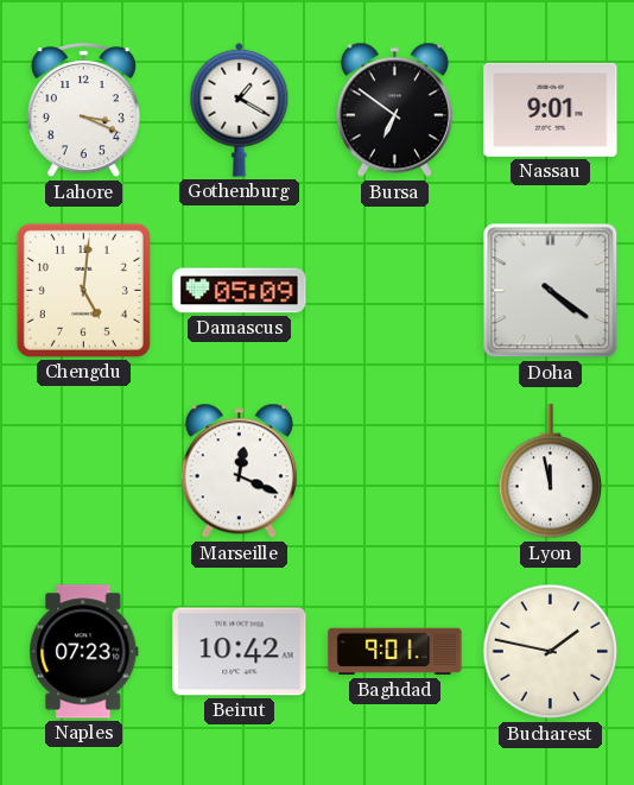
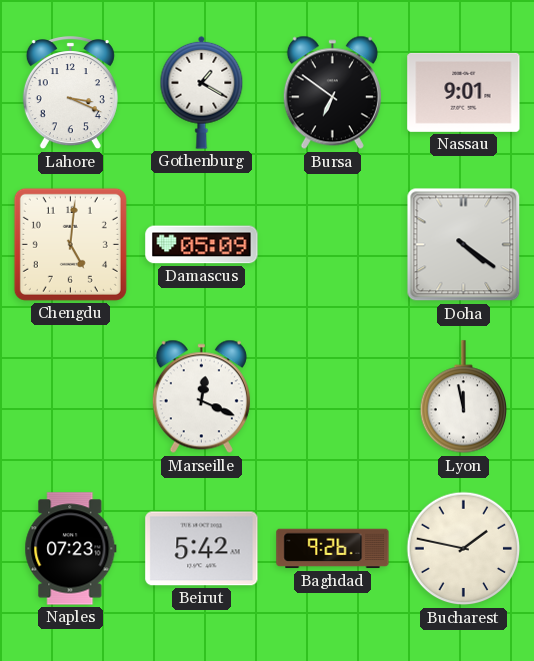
Beirut: 10:42 -> 5:42
Baghdad: 9:01 -> 9:26
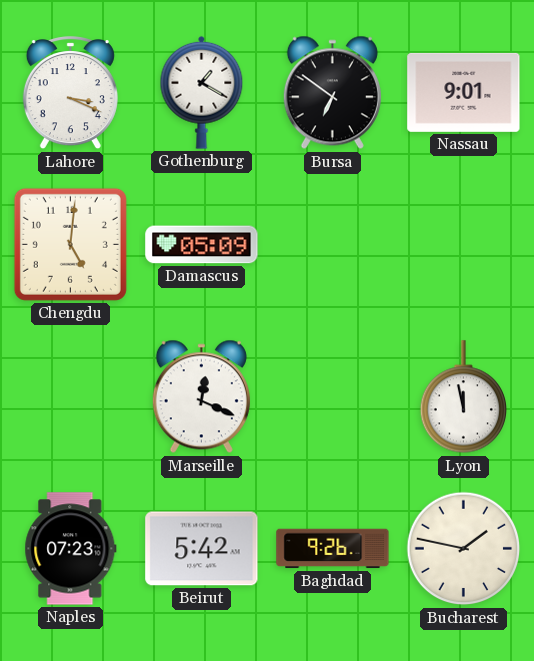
Doha: 4:21 -> none
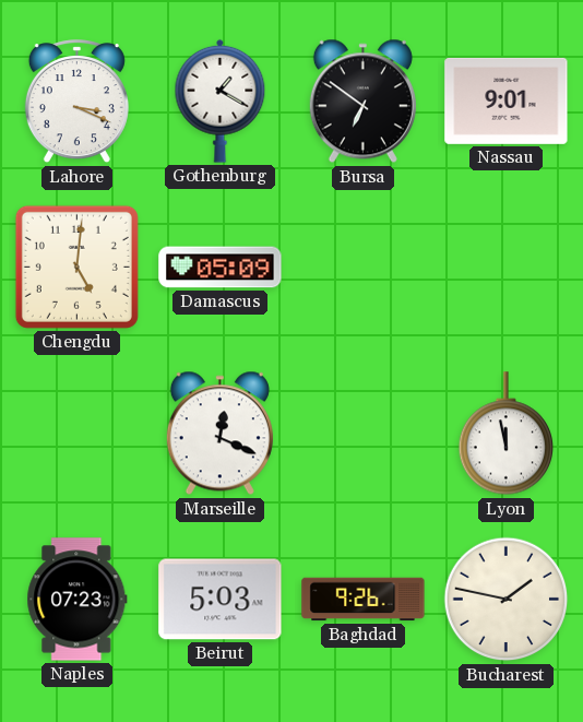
Beirut: 5:42 -> 5:03
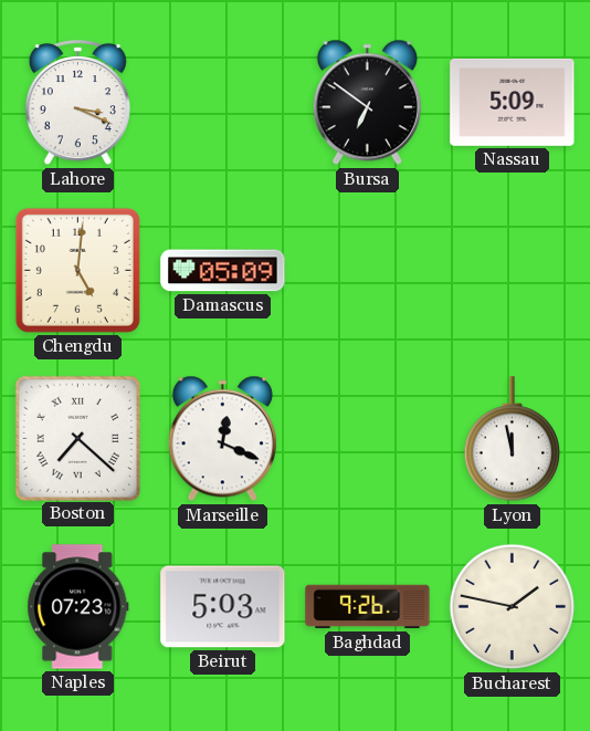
Gothenburg: 1:20 -> none
Nassau: 9:01 -> 5:09
Boston: none -> 7:22
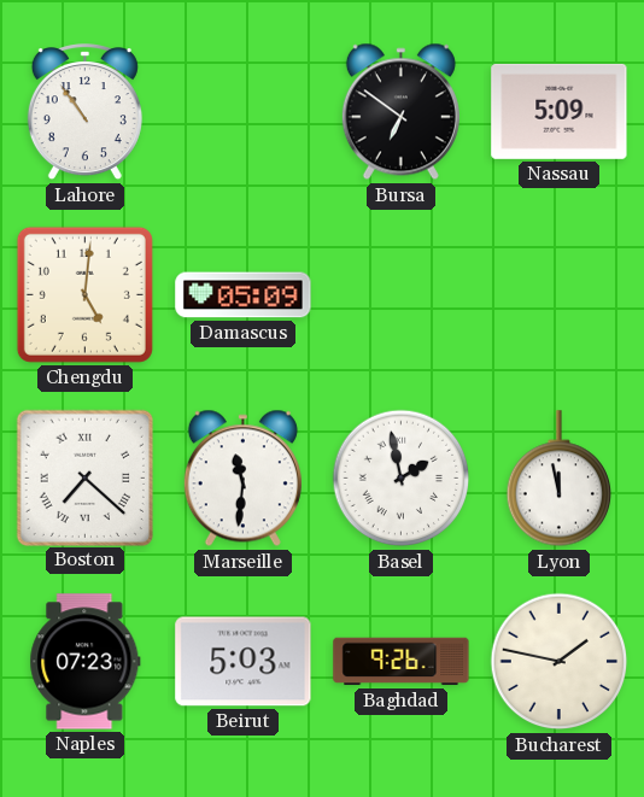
Lahore: 3:19 -> 10:54
Marseille: 12:19 -> 11:31
Basel: none -> 1:58
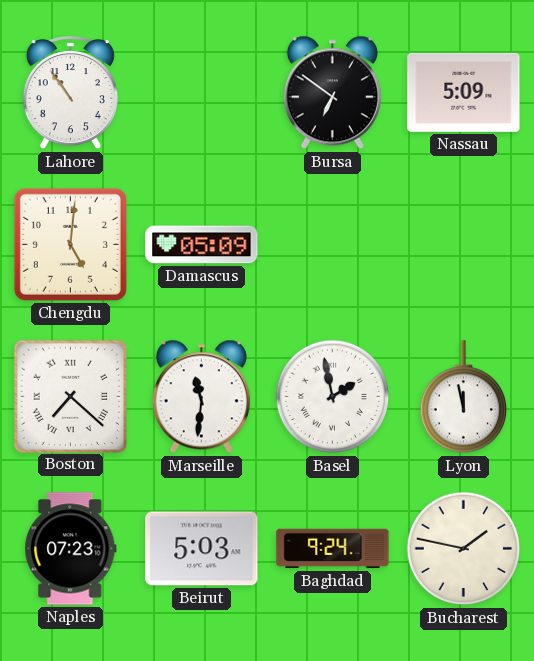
Baghdad: 9:26 -> 9:24
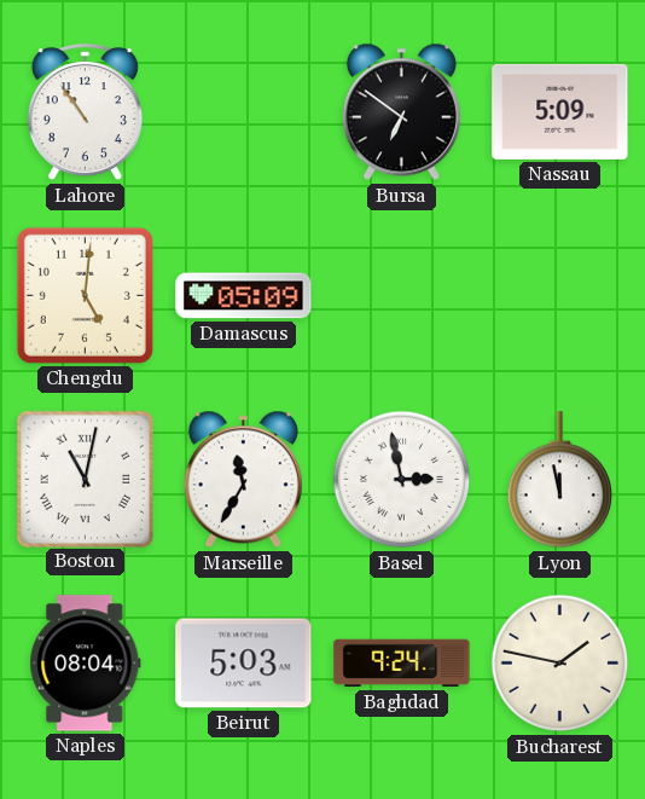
Boston: 7:22 -> 11:02
Marseille: 11:31 -> 11:35
Basel: 1:58 -> 2:58
Naples: 07:23 -> 08:04
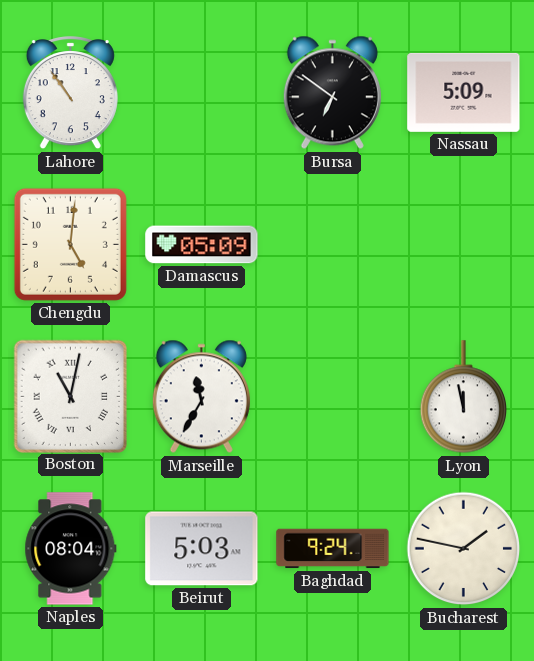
Basel: 2:58 -> none
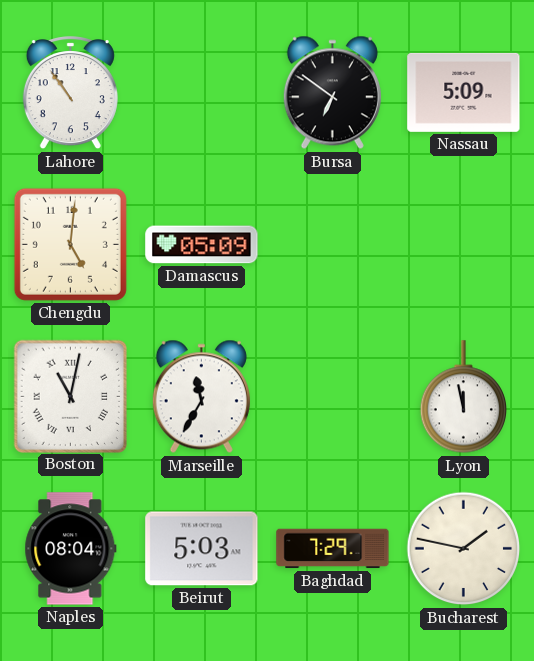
Baghdad: 9:24 -> 7:29
